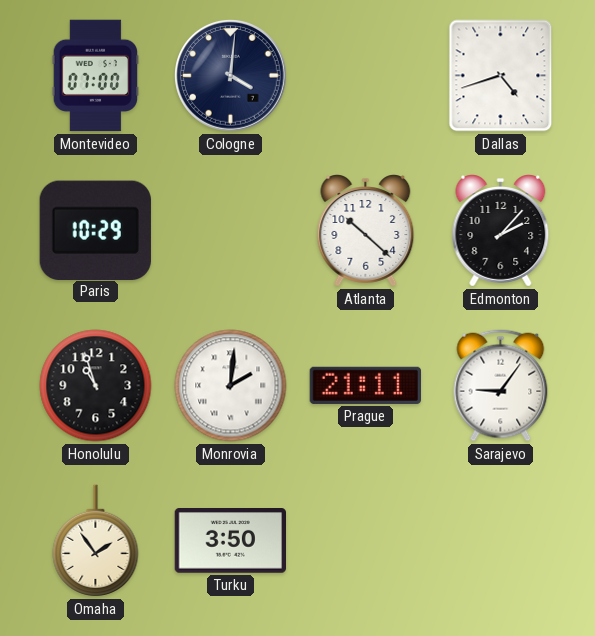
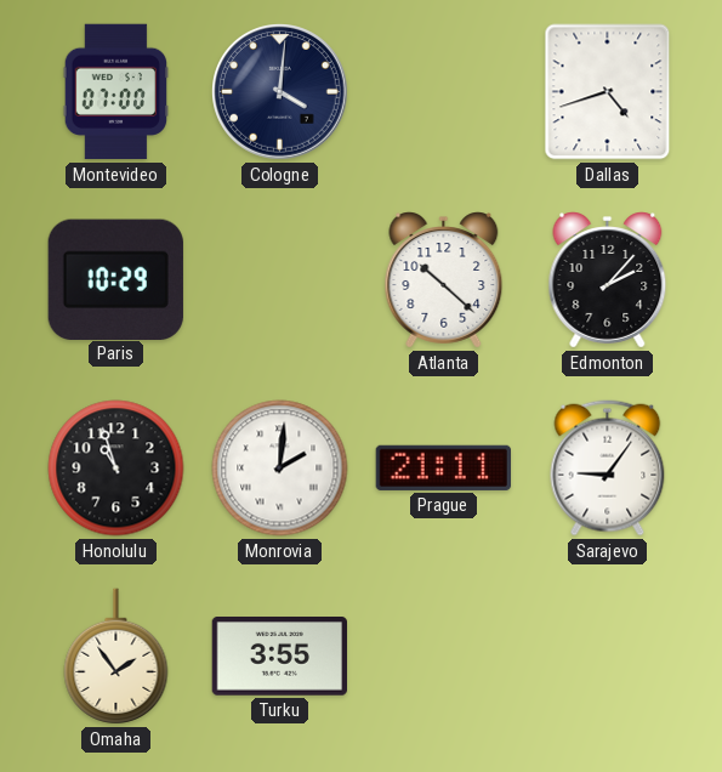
Turku: 3:50 -> 3:55
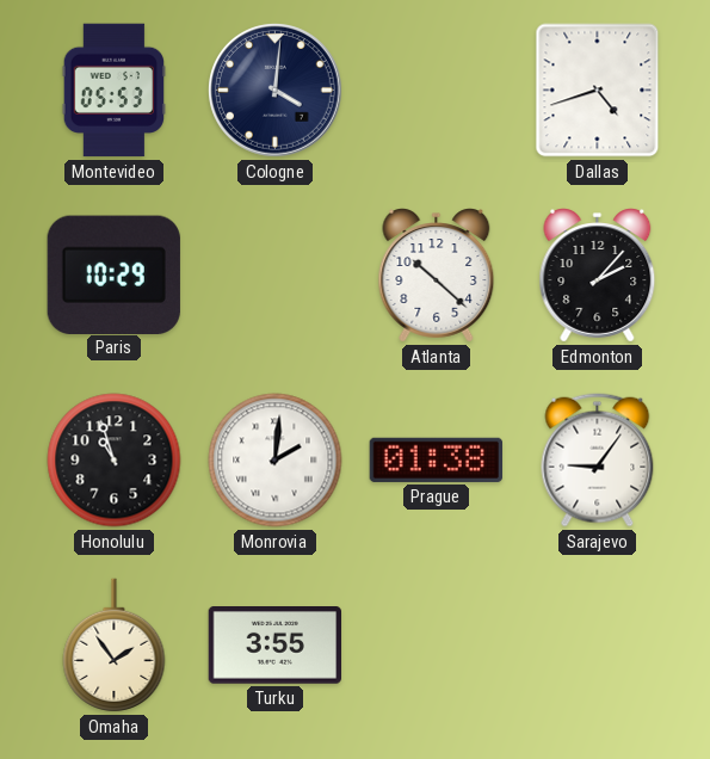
Montevideo: 07:00 -> 05:53
Prague: 21:11 -> 01:38
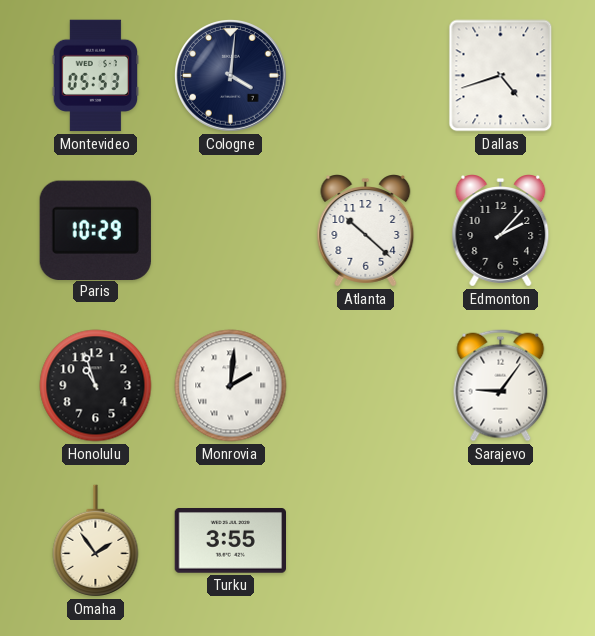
Prague: 01:38 -> none
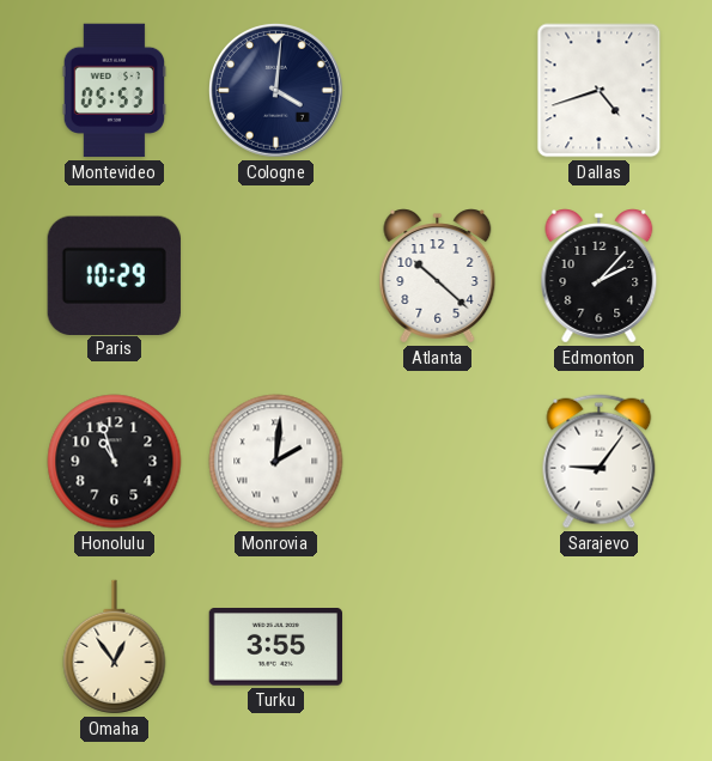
Omaha: 1:54 -> 12:54
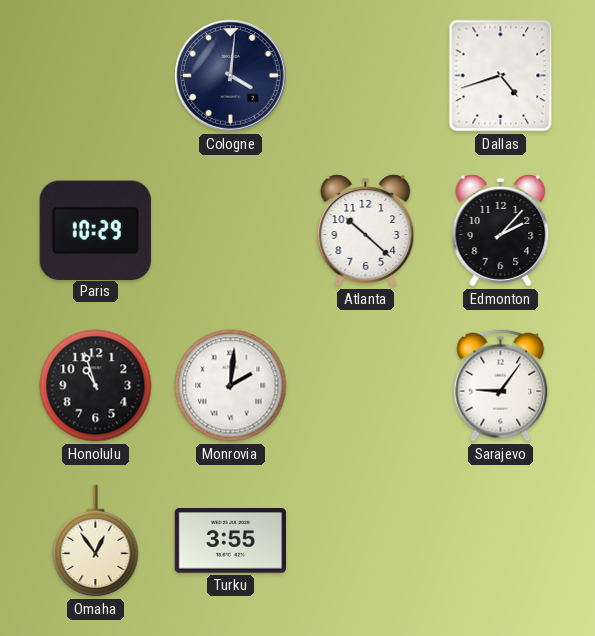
Montevideo: 05:53 -> none
